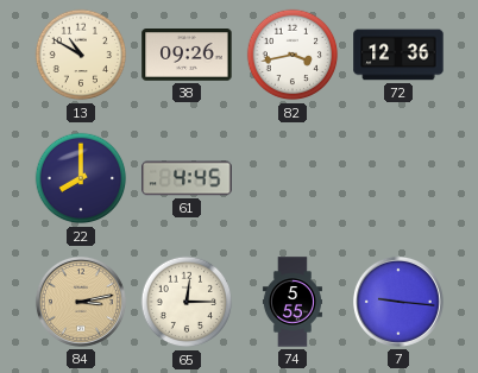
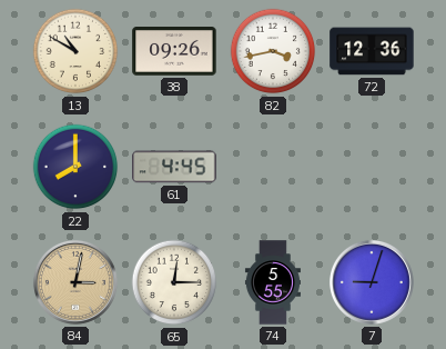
84: 3:13 -> 3:02
7: 9:16 -> 9:03
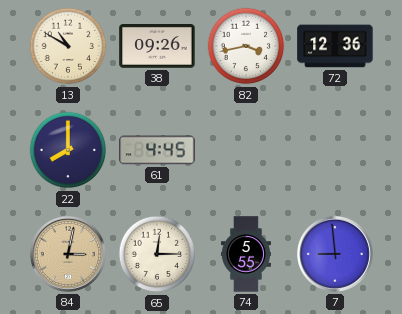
7: 9:03 -> 8:59
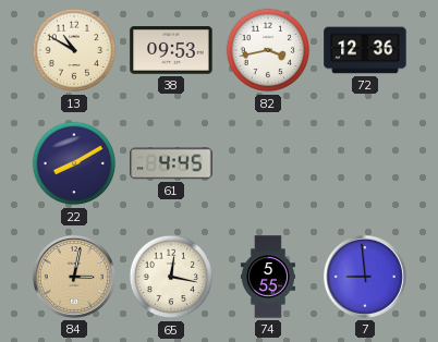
38: 09:26 -> 09:53
22: 8:00 -> 8:10
65: 12:15 -> 12:17
